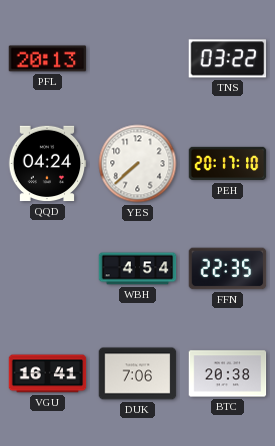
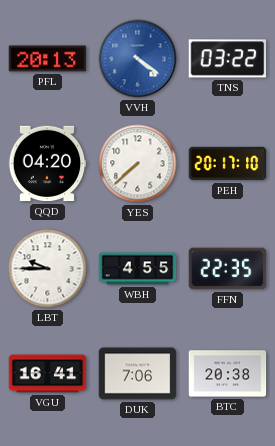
VVH: none -> 4:21
QQD: 04:24 -> 04:20
LBT: none -> 9:45
WBH: 4:54 -> 4:55
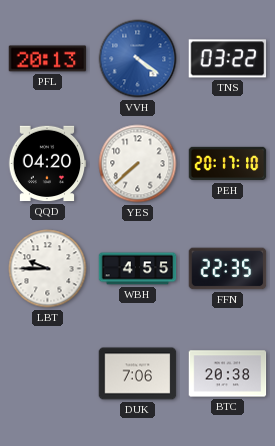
VGU: 16:41 -> none
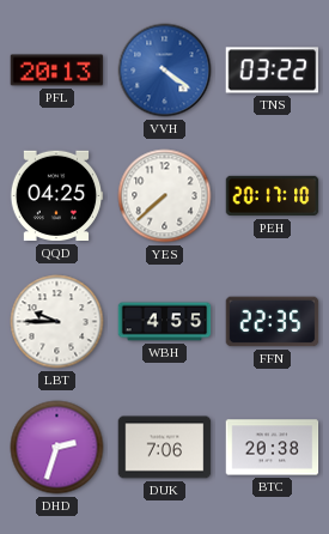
QQD: 04:20 -> 04:25
DHD: none -> 2:33
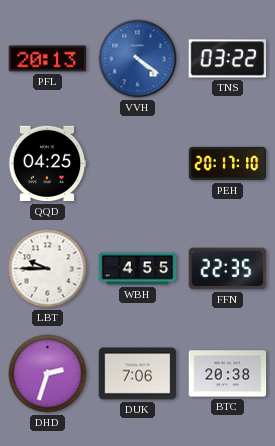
YES: 7:38 -> none
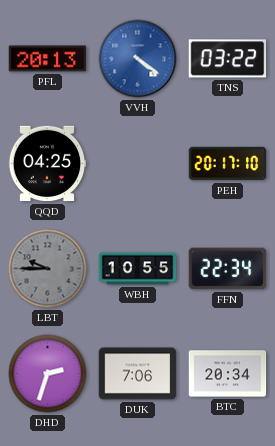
LBT dial: white -> grey
WBH: 4:55 -> 10:55
FFN: 22:35 -> 22:34
BTC: 20:38 -> 20:34
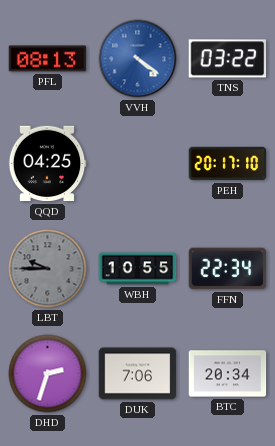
PFL: 20:13 -> 08:13
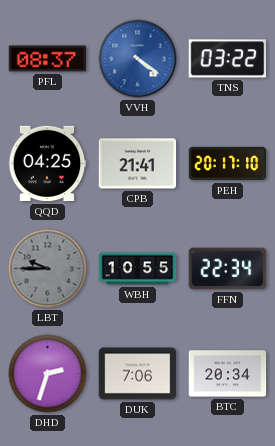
PFL: 08:13 -> 08:37
CPB: none -> 21:41
